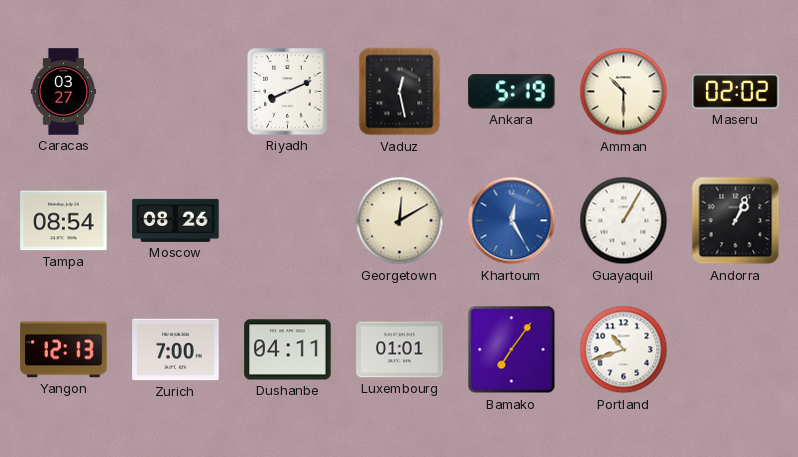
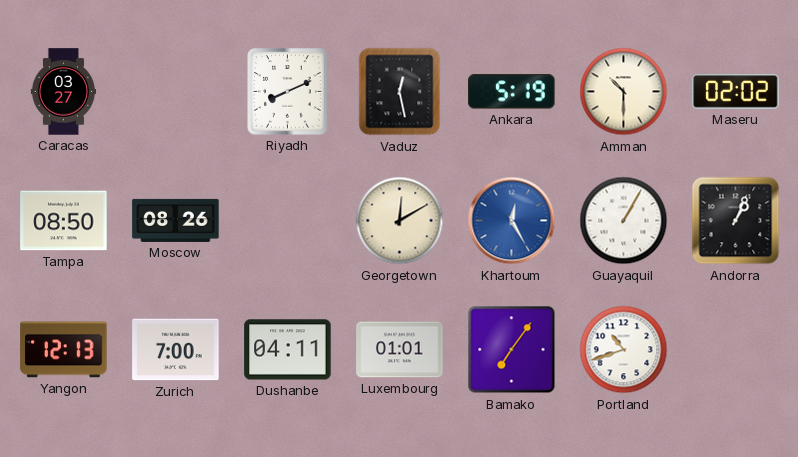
Tampa: 08:54 -> 08:50
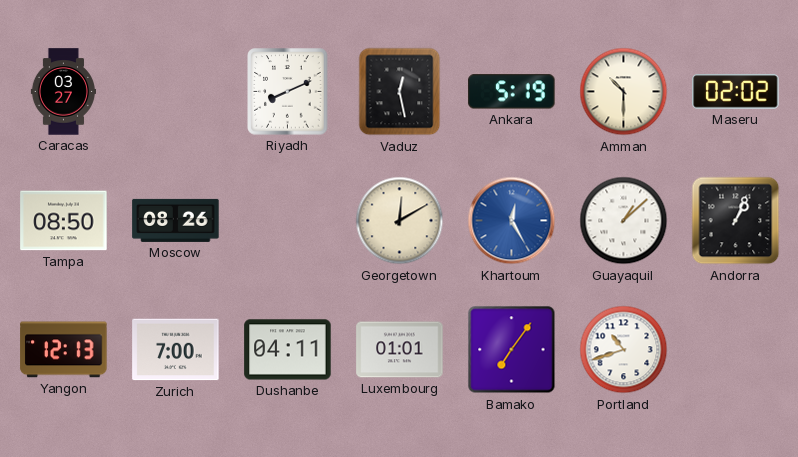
Guayaquil: 1:05 -> 1:08
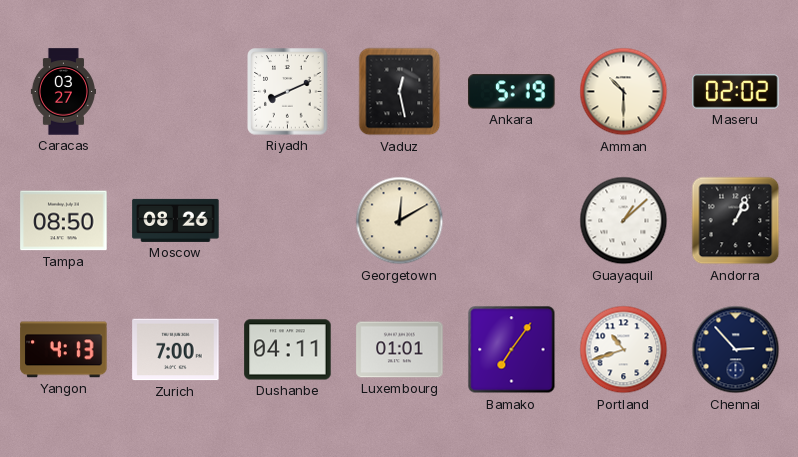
Khartoum: 12:25 -> none
Yangon: 12:13 -> 4:13
Chennai: none -> 2:53
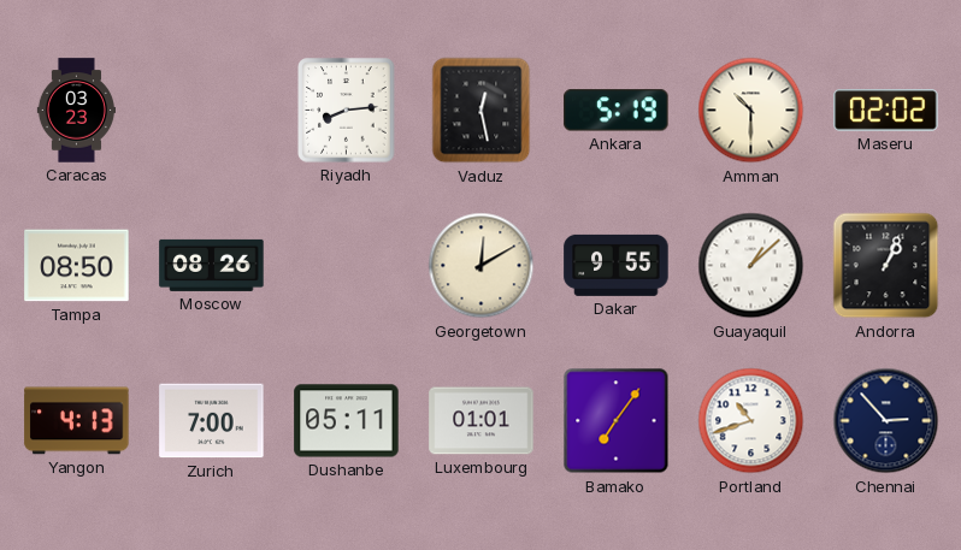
Caracas: 03:27 -> 03:23
Riyadh: 8:11 -> 8:14
Dakar: none -> 9:55
Dushanbe: 04:11 -> 05:11
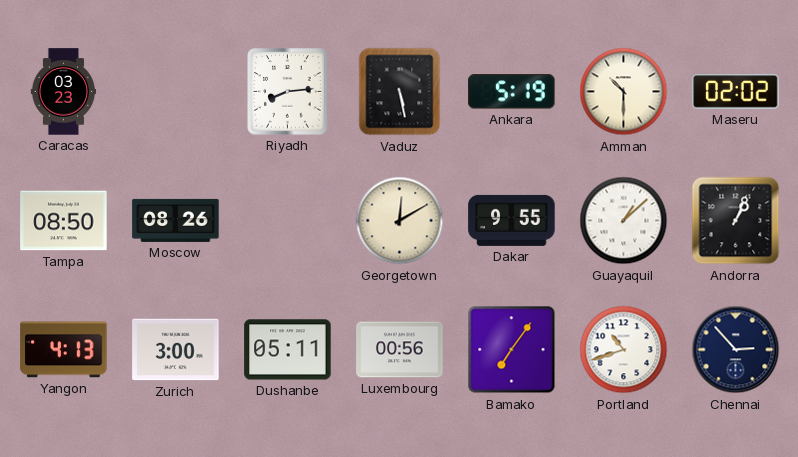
Vaduz: 12:28 -> 5:28
Zurich: 7:00 -> 3:00
Luxembourg: 01:01 -> 00:56
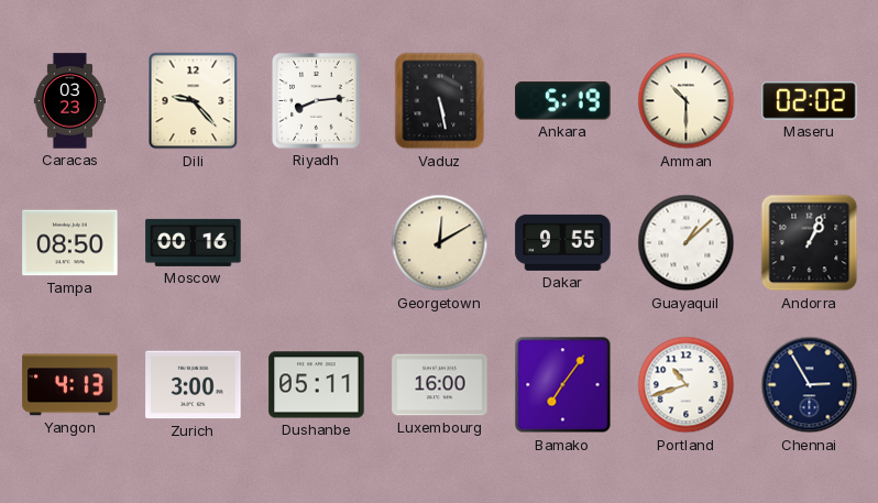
Dili: none -> 9:23
Moscow: 08:26 -> 00:16
Luxembourg: 00:56 -> 16:00
Chennai: 2:53 -> 2:55
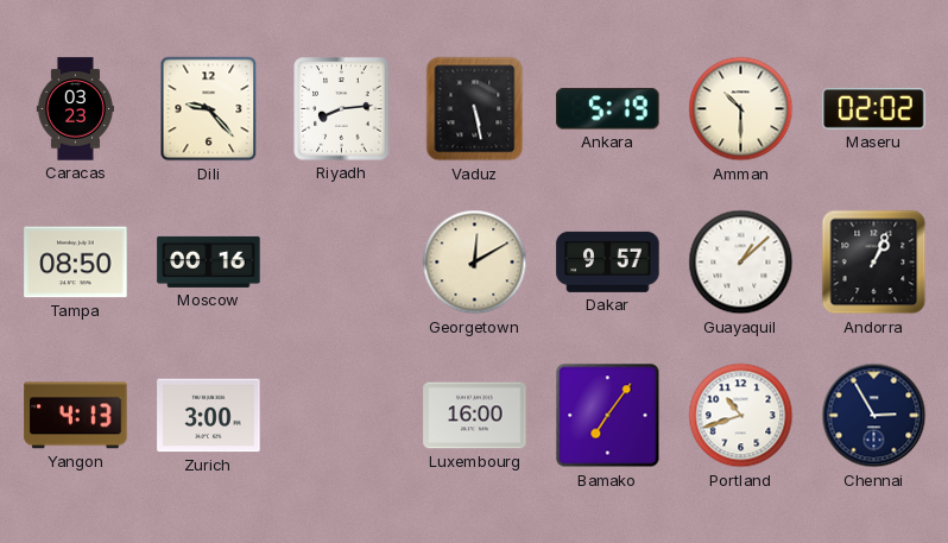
Dakar: 9:55 -> 9:57
Dushanbe: 05:11 -> none
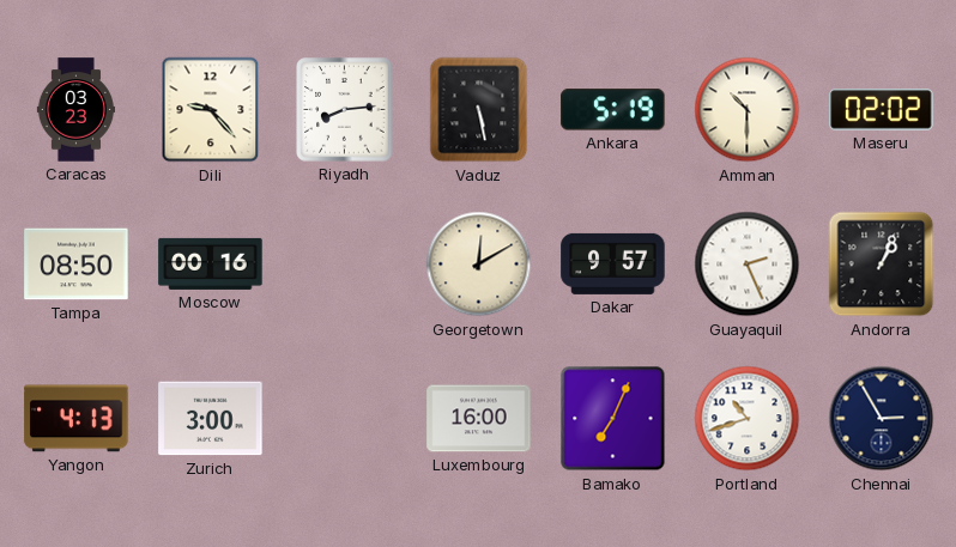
Guayaquil: 1:08 -> 2:26
Bamako: 7:06 -> 7:04
